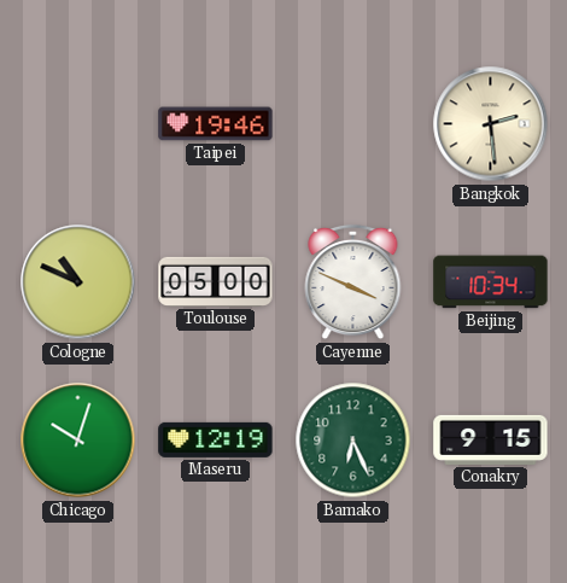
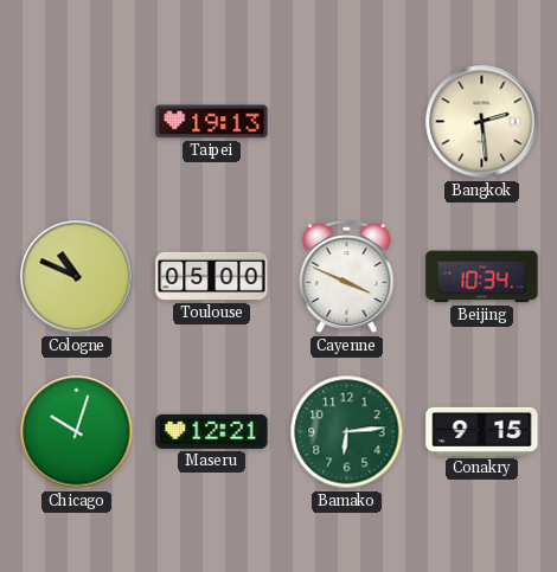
Taipei: 19:46 -> 19:13
Maseru: 12:19 -> 12:21
Bamako: 6:26 -> 6:14
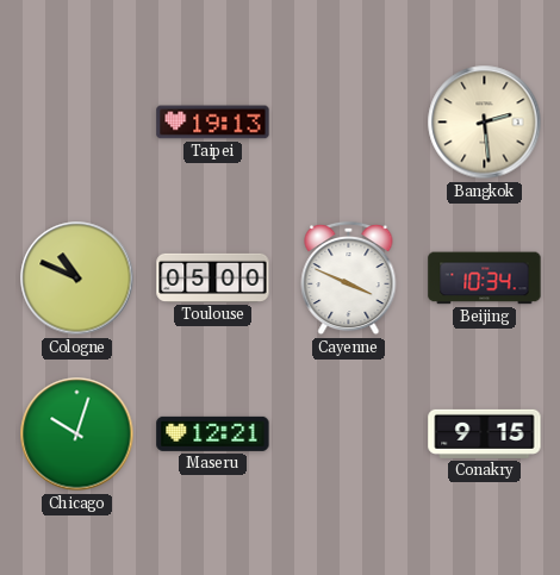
Bamako: 6:14 -> none
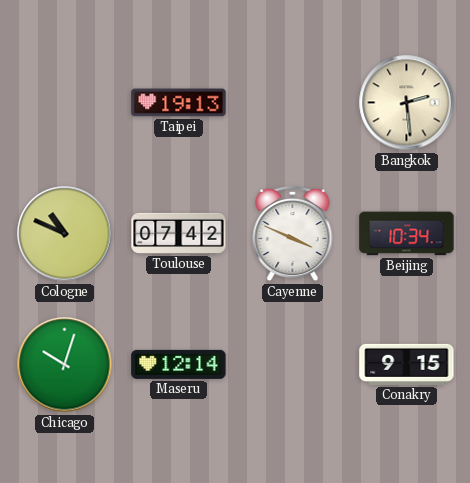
Toulouse: 05:00 -> 07:42
Maseru: 12:21 -> 12:14
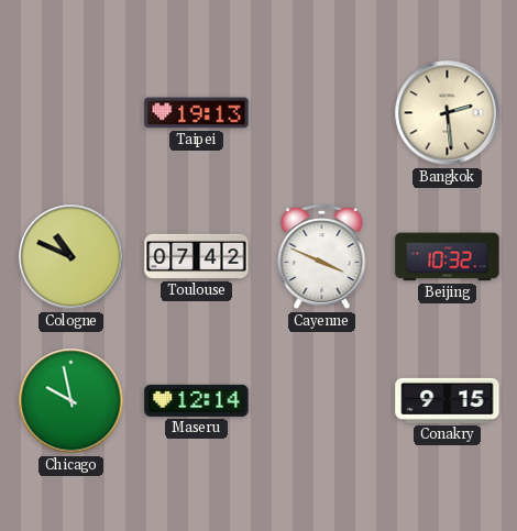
Beijing: 10:34 -> 10:32
Chicago: 10:03 -> 9:58
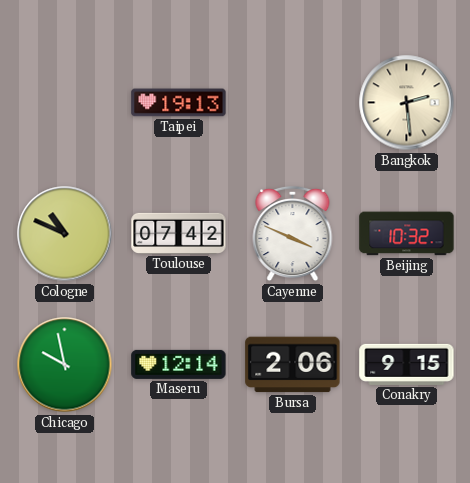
Bursa: none -> 2:06
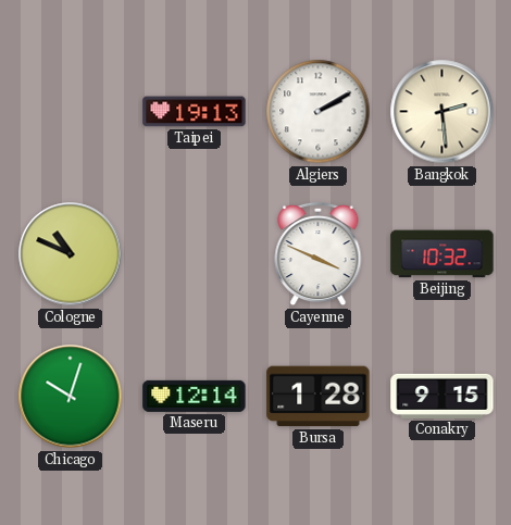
Algiers: none -> 2:10
Toulouse: 07:42 -> none
Chicago: 9:58 -> 10:03
Bursa: 2:06 -> 1:28
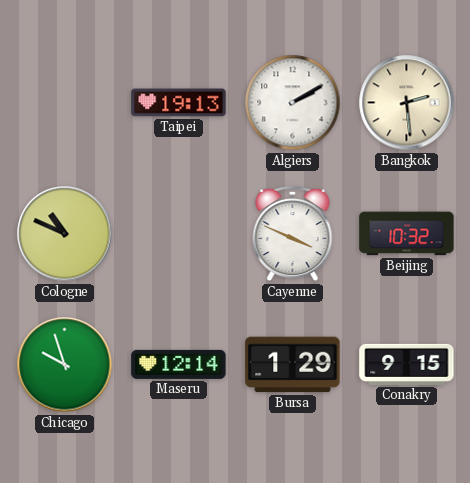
Chicago: 10:03 -> 9:57
Bursa: 1:28 -> 1:29
